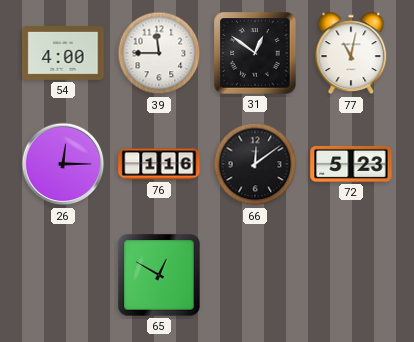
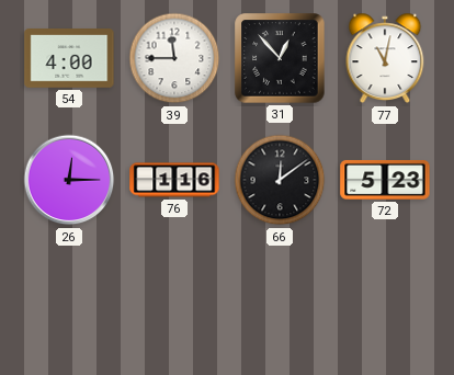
31: 12:51 -> 12:53
65: 12:50 -> none
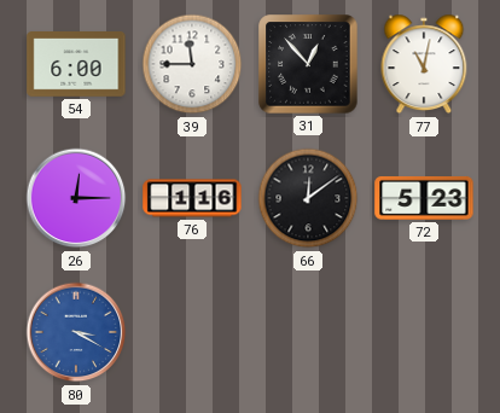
54: 4:00 -> 6:00
80: none -> 3:20
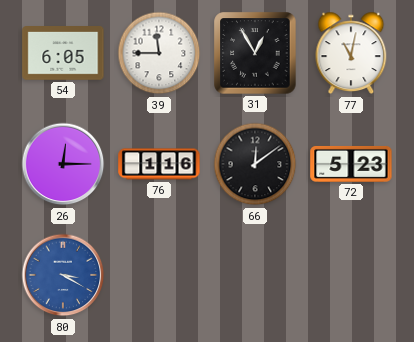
54: 6:00 -> 6:05
31: 12:53 -> 12:55
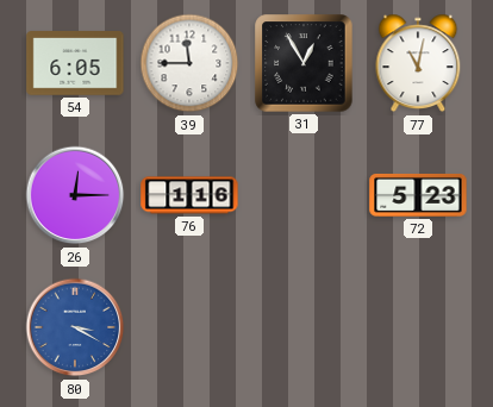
66: 12:09 -> none
